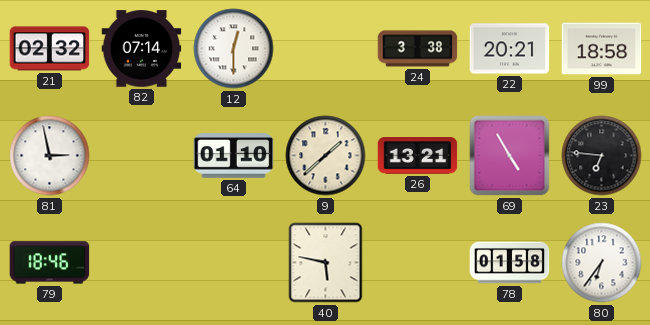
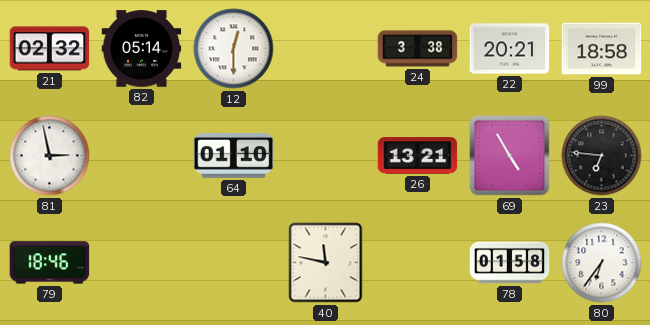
82: 07:14 -> 05:14
9: 1:38 -> none
40: 5:47 -> 11:47
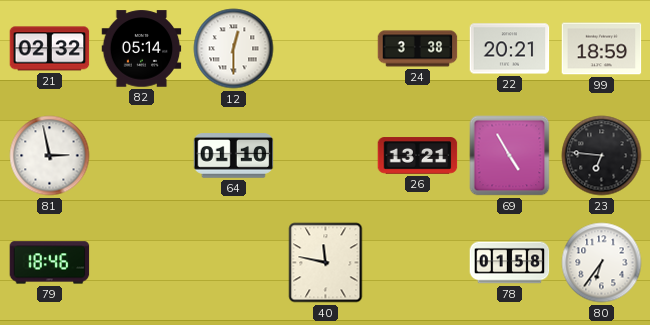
99: 18:58 -> 18:59
